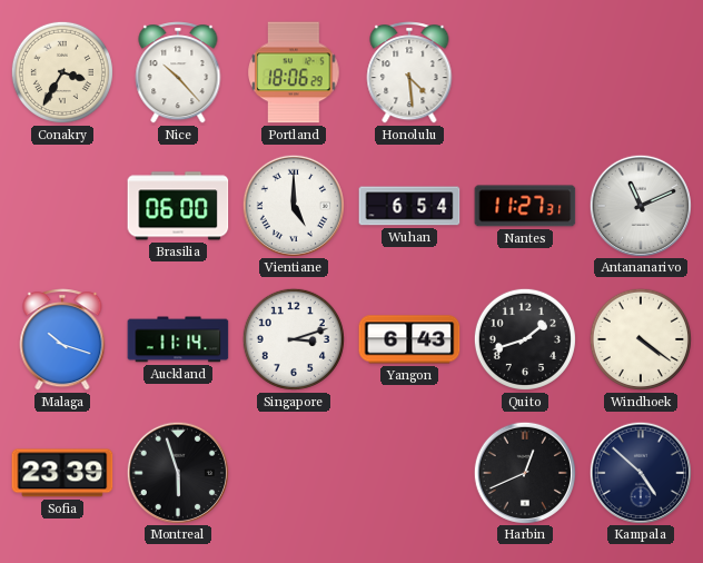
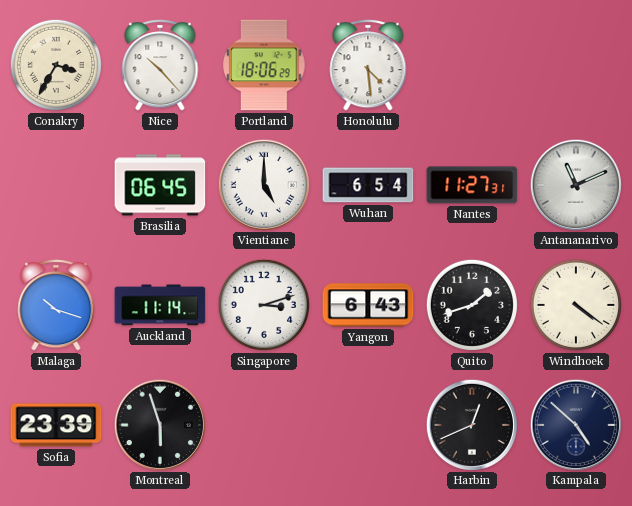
Brasilia: 06:00 -> 06:45
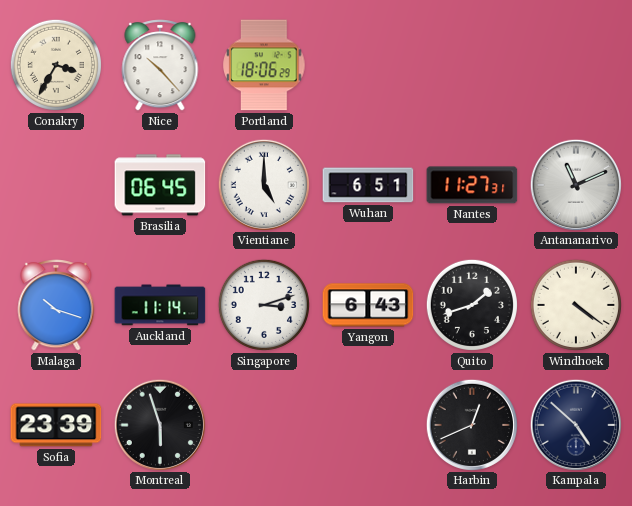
Honolulu: 4:29 -> none
Wuhan: 6:54 -> 6:51
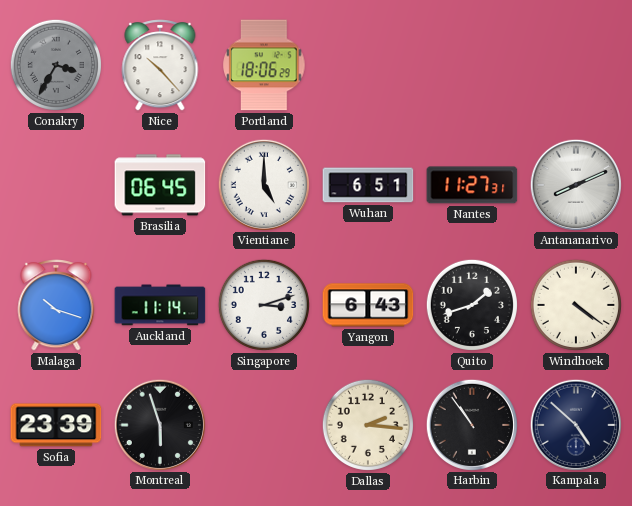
Conakry dial: cream -> grey
Antananarivo: 11:11 -> 8:11
Dallas: none -> 2:16
Harbin: 12:41 -> 10:54
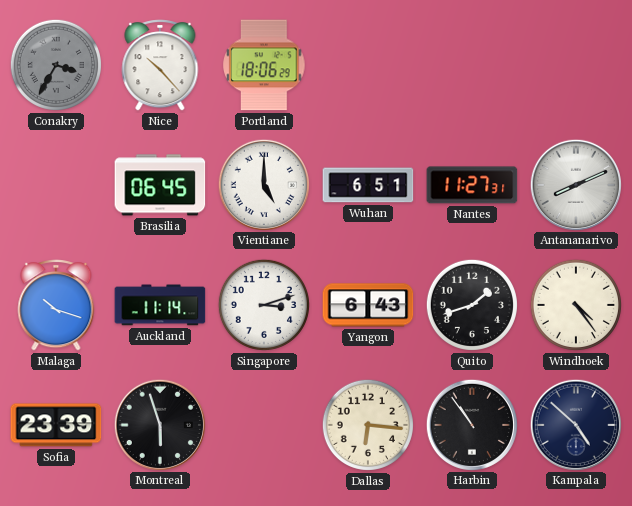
Windhoek: 4:21 -> 4:24
Dallas: 2:16 -> 6:16
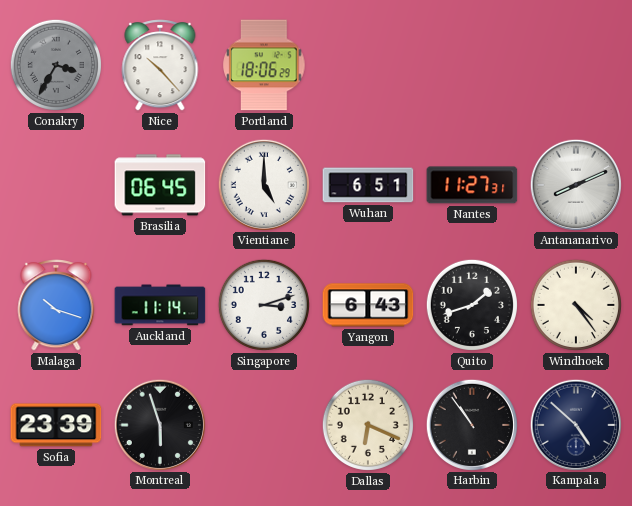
Dallas: 6:16 -> 6:19
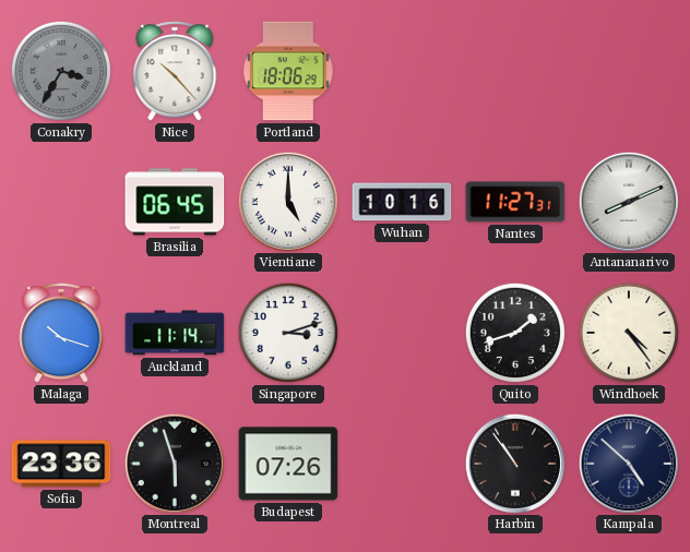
Wuhan: 6:51 -> 10:16
Yangon: 6:43 -> none
Sofia: 23:39 -> 23:36
Budapest: none -> 07:26
Dallas: 6:19 -> none
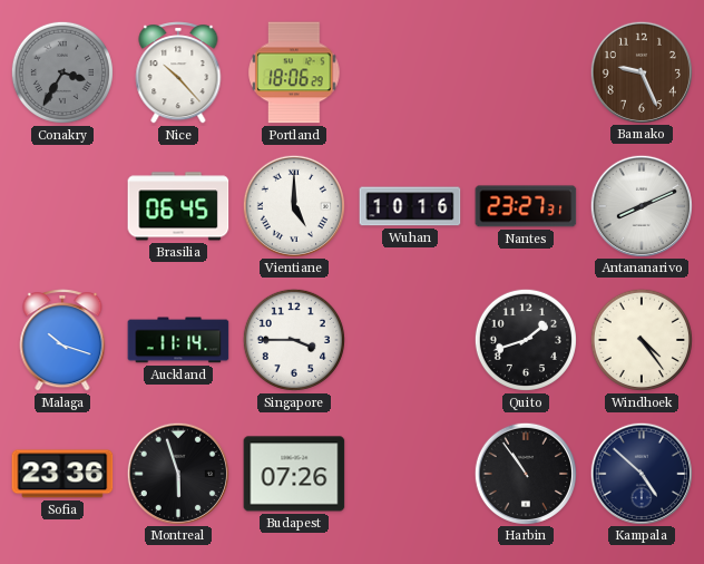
Bamako: none -> 9:26
Nantes: 11:27 -> 23:27
Singapore: 3:12 -> 3:45
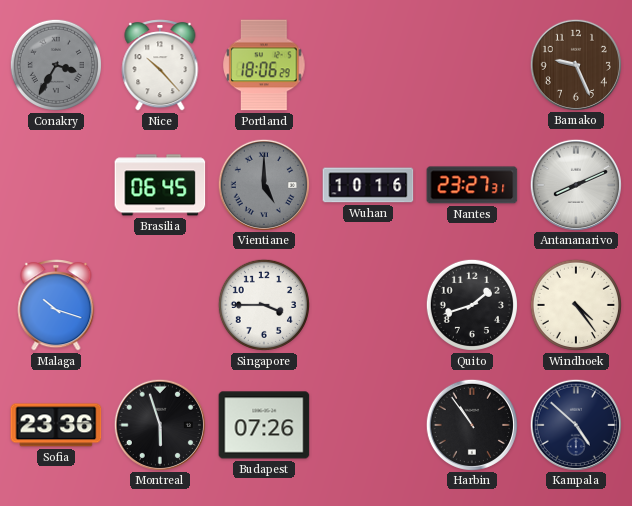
Vientiane dial: white -> grey
Auckland: 11:14 -> none
